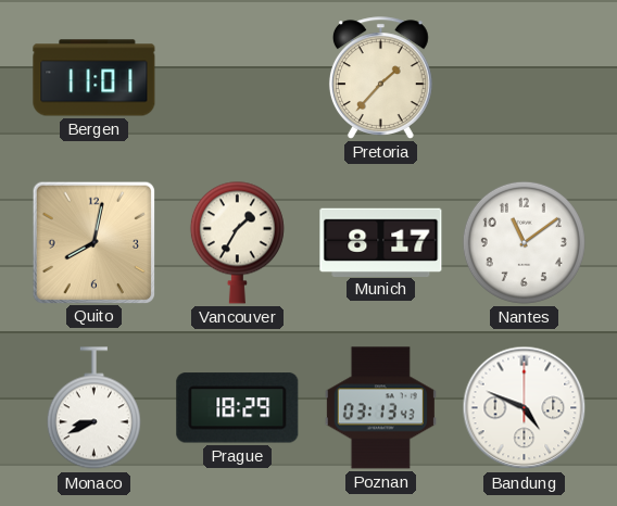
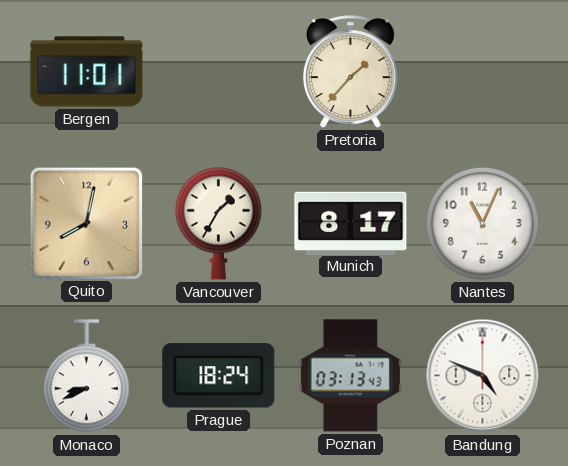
Nantes: 11:09 -> 11:04
Prague: 18:29 -> 18:24
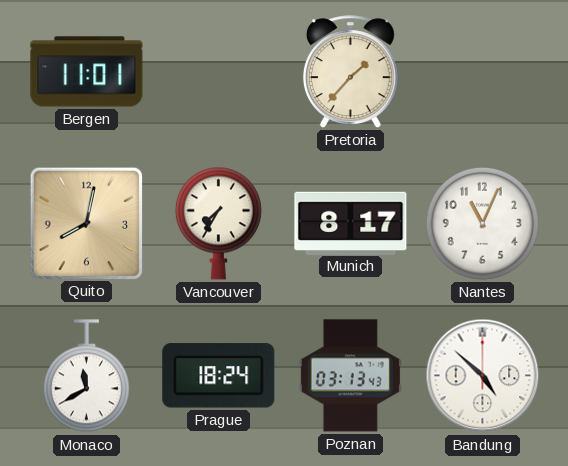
Vancouver: 1:35 -> 7:35
Monaco: 8:41 -> 11:40
Bandung: 4:49 -> 4:52
